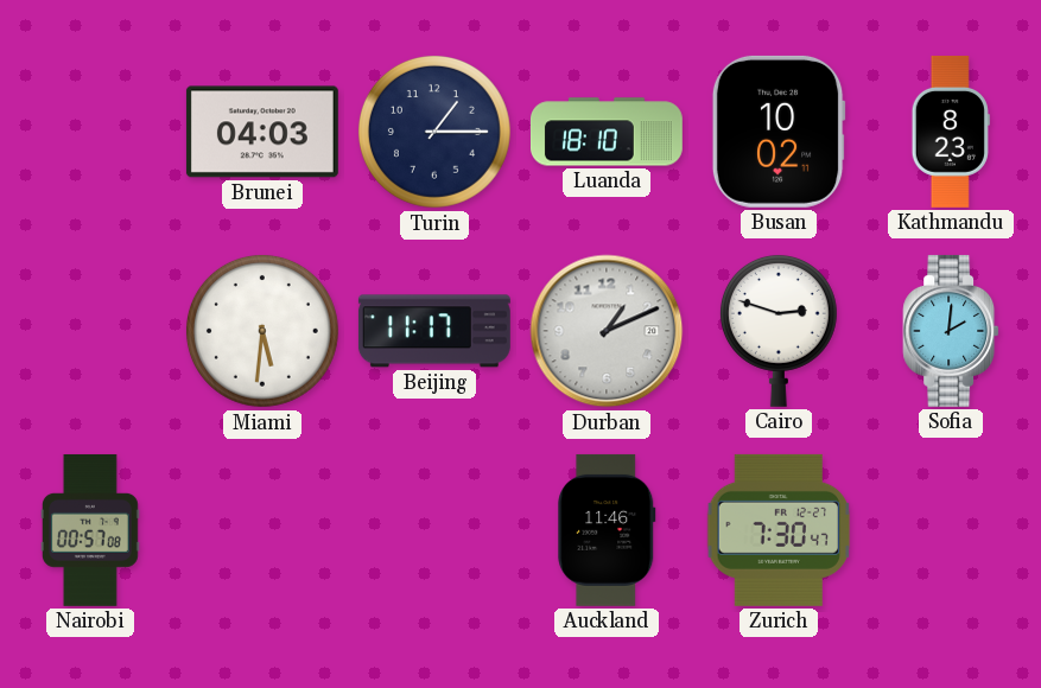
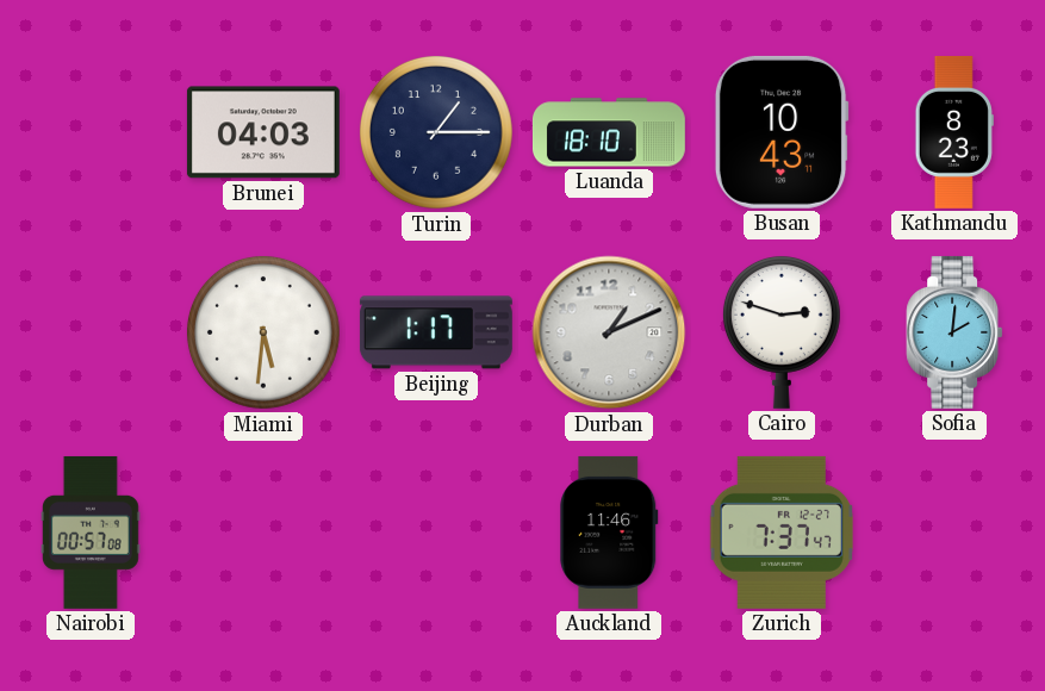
Busan: 10:02 -> 10:43
Beijing: 11:17 -> 1:17
Zurich: 7:30 -> 7:37
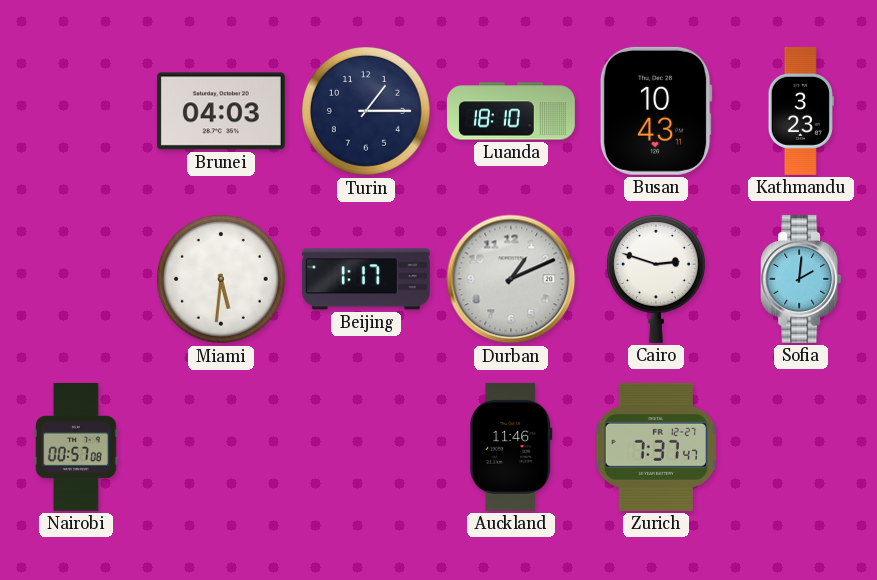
Kathmandu: 8:23 -> 3:23
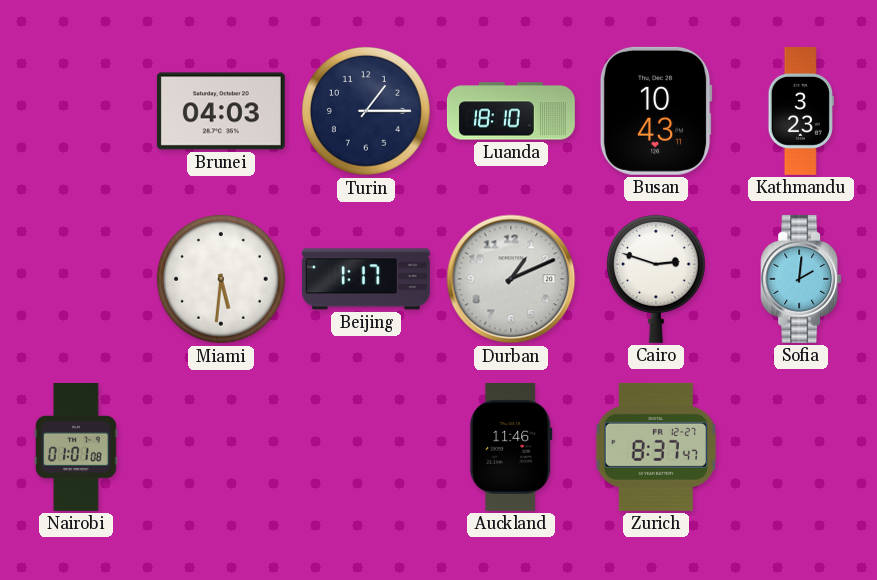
Nairobi: 00:57 -> 01:01
Zurich: 7:37 -> 8:37
